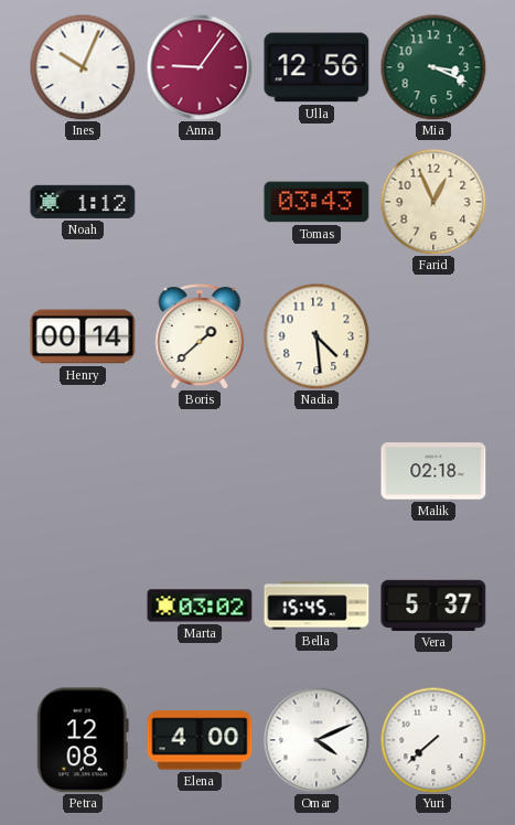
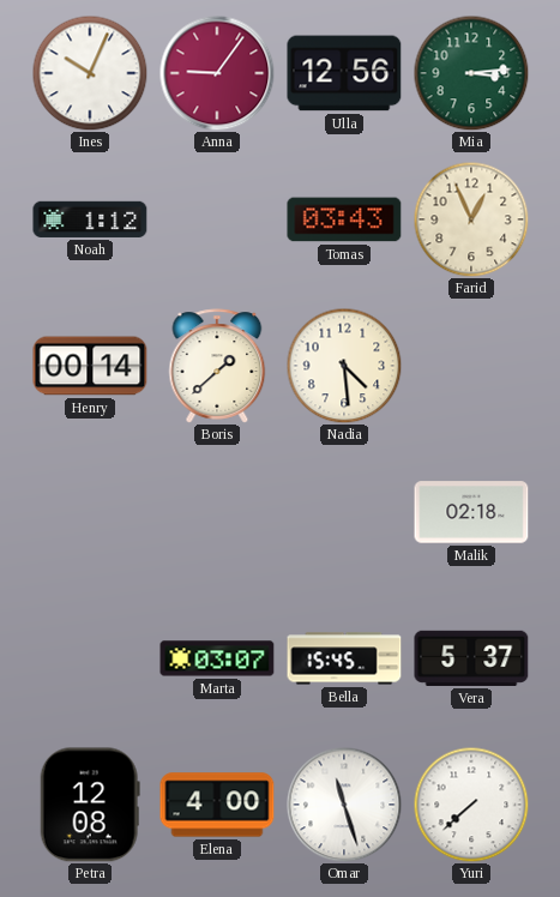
Mia: 3:19 -> 3:14
Marta: 03:02 -> 03:07
Omar: 4:11 -> 11:27
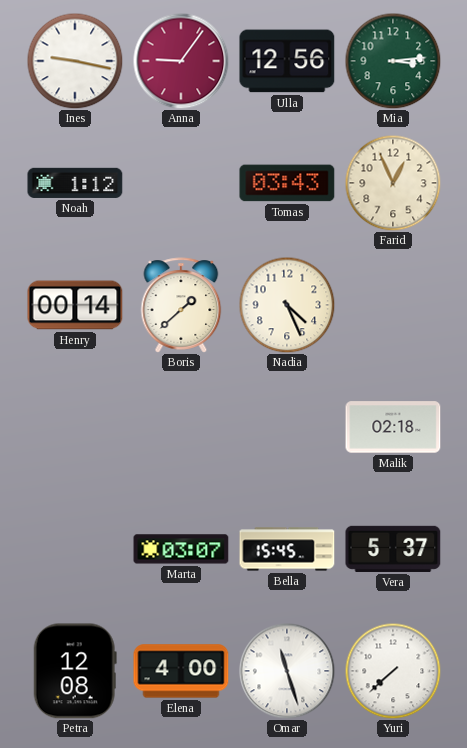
Ines: 10:04 -> 9:17
Nadia: 4:29 -> 4:26
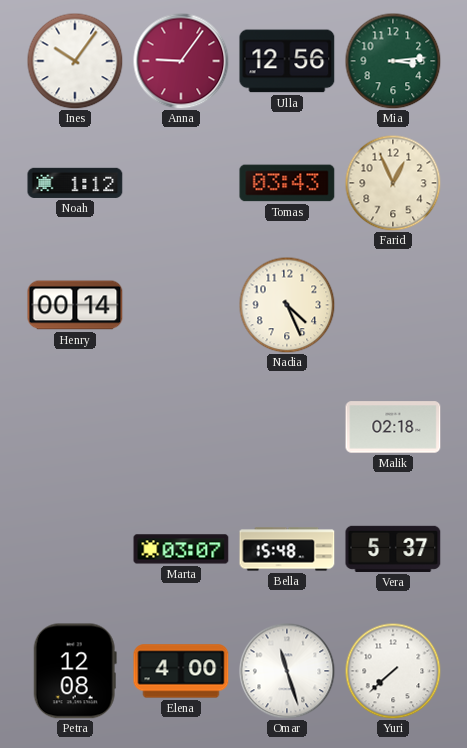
Ines: 9:17 -> 10:06
Boris: 1:38 -> none
Bella: 15:45 -> 15:48
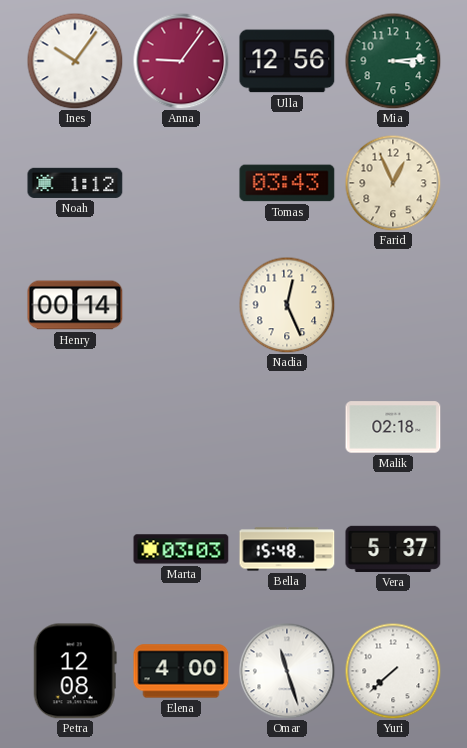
Nadia: 4:26 -> 12:26
Marta: 03:07 -> 03:03
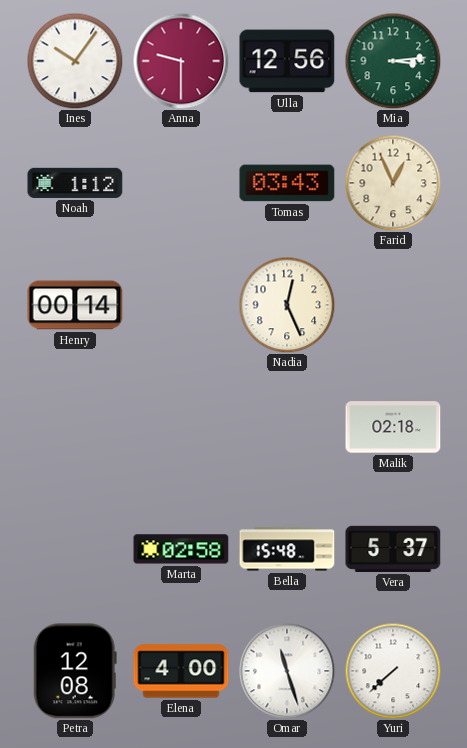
Anna: 9:06 -> 9:30
Marta: 03:03 -> 02:58
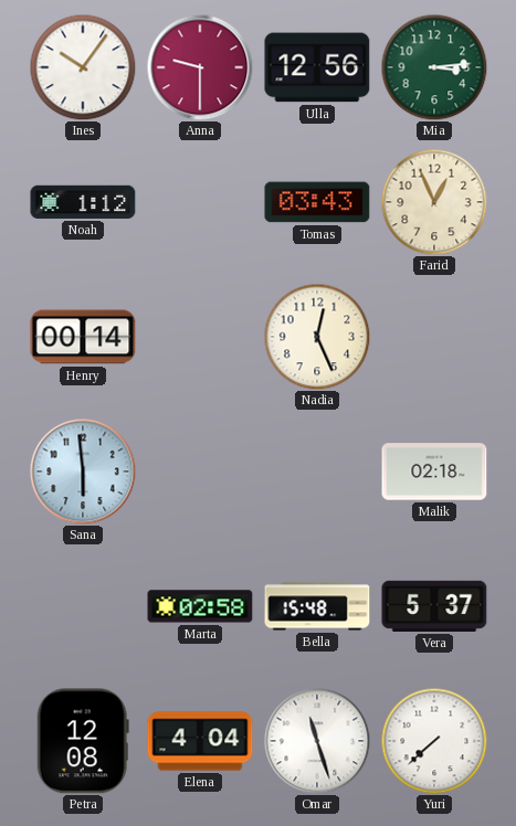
Sana: none -> 5:59
Elena: 4:00 -> 4:04
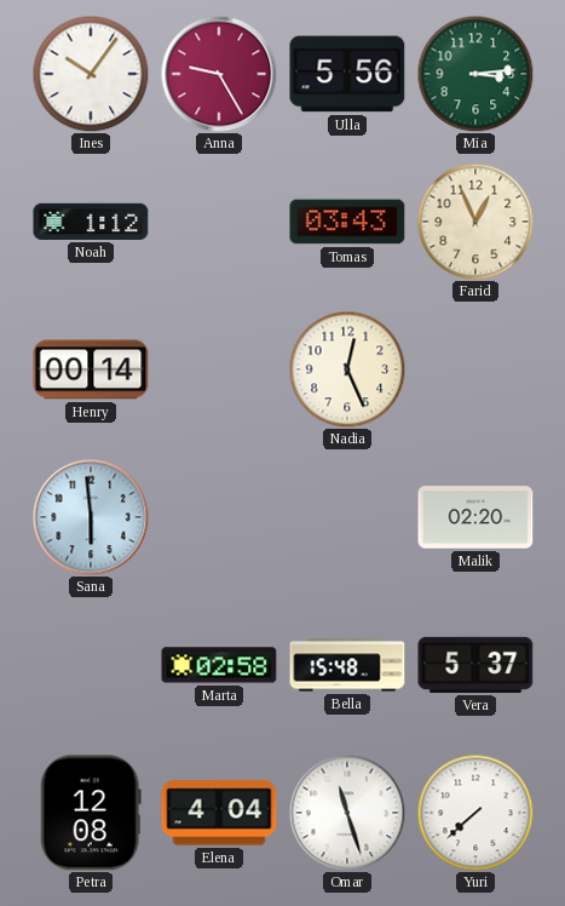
Anna: 9:30 -> 9:25
Ulla: 12:56 -> 5:56
Malik: 02:18 -> 02:20
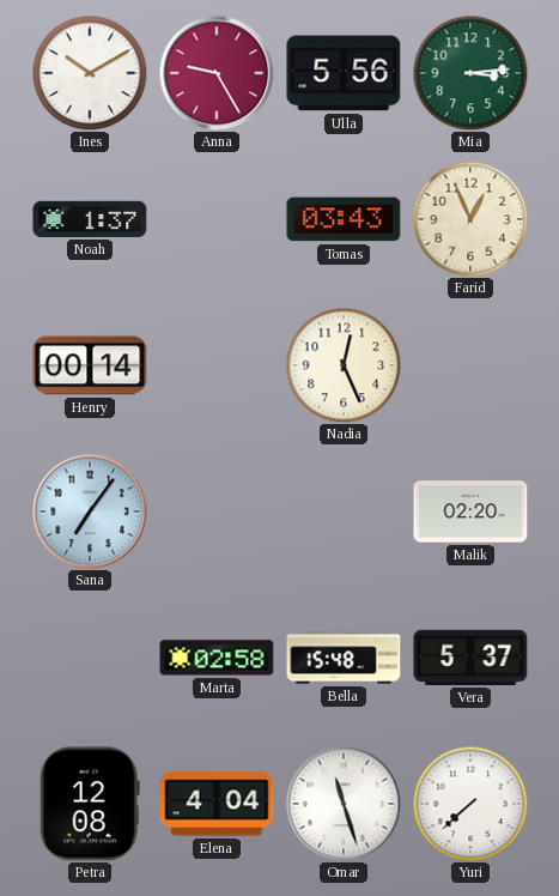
Ines: 10:06 -> 10:10
Noah: 1:12 -> 1:37
Sana: 5:59 -> 7:06
